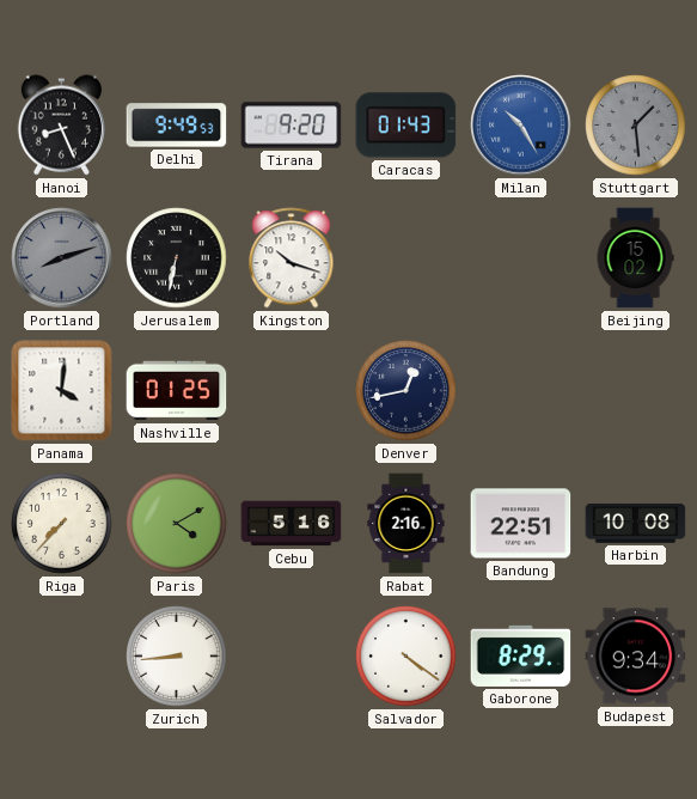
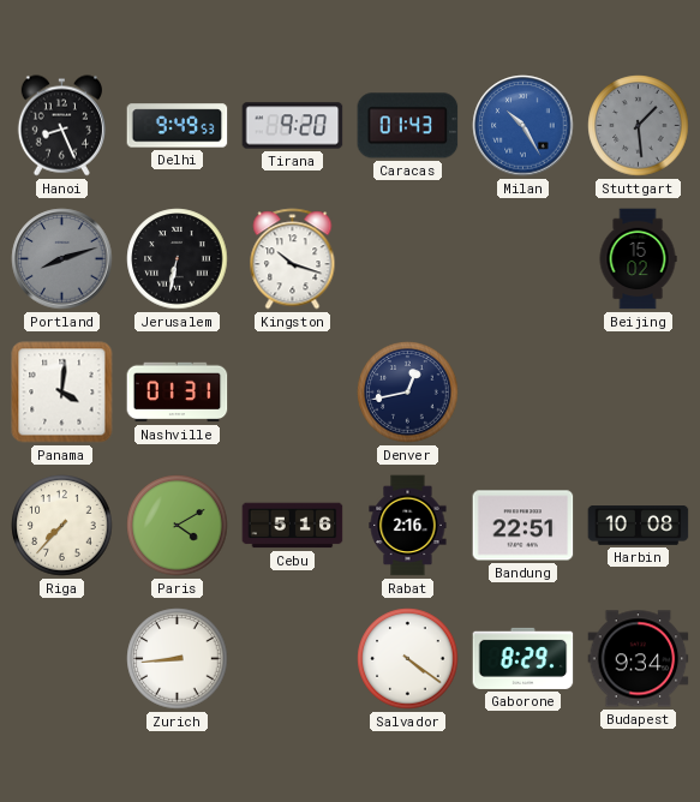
Nashville: 01:25 -> 01:31
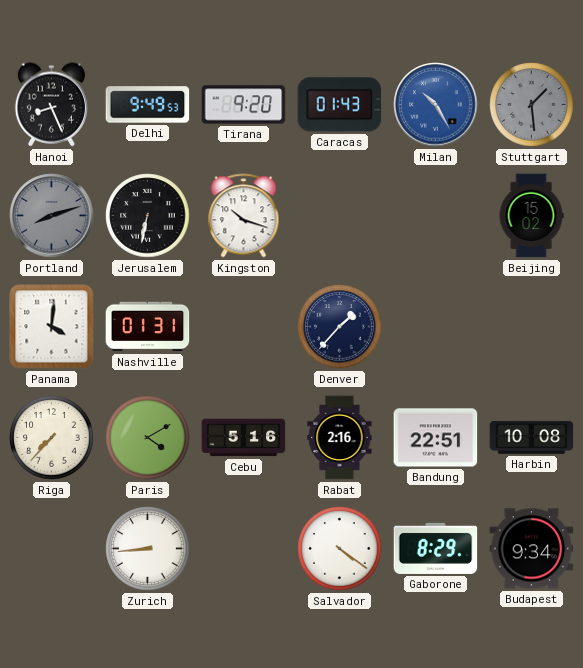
Denver: 12:43 -> 1:37
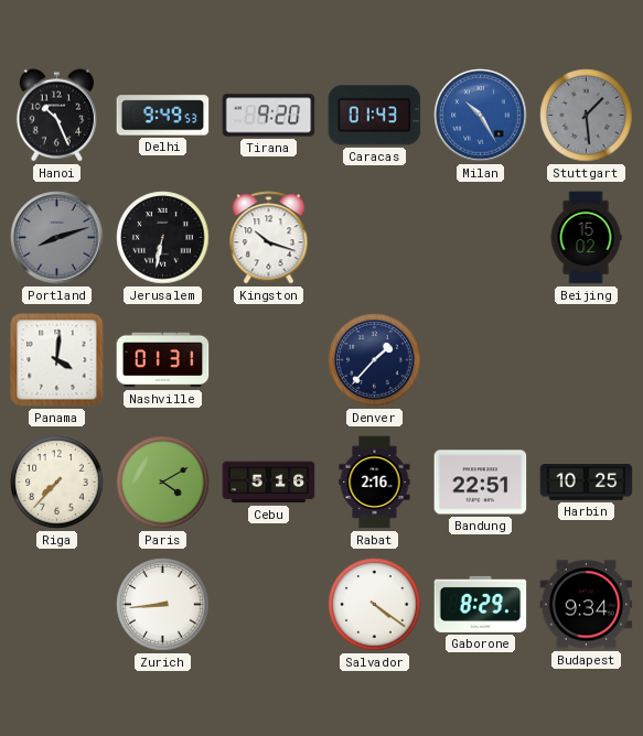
Hanoi: 8:26 -> 10:26
Harbin: 10:08 -> 10:25
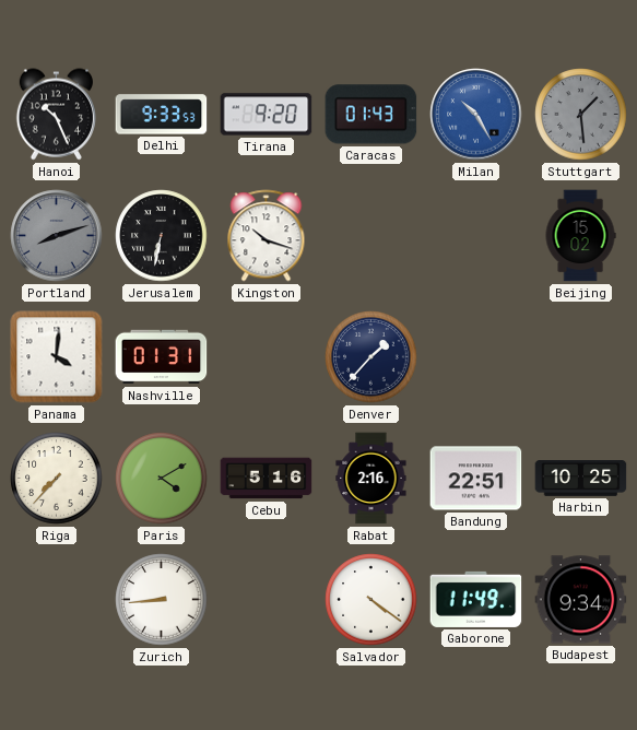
Delhi: 9:49 -> 9:33
Gaborone: 8:29 -> 11:49
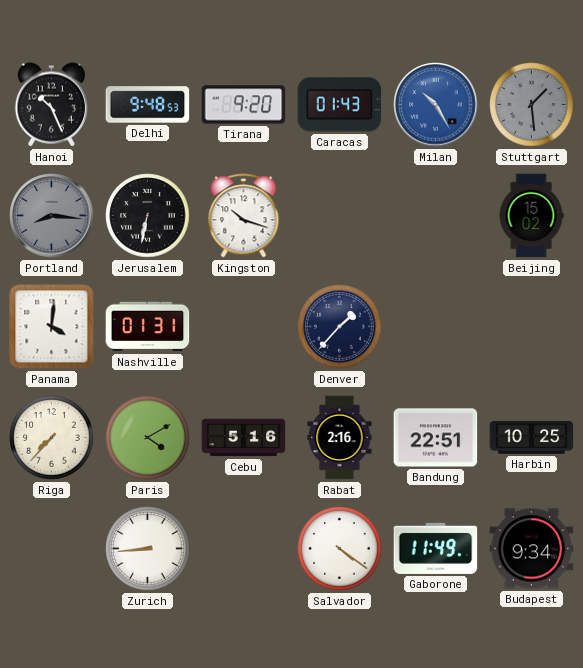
Delhi: 9:33 -> 9:48
Portland: 8:12 -> 8:16
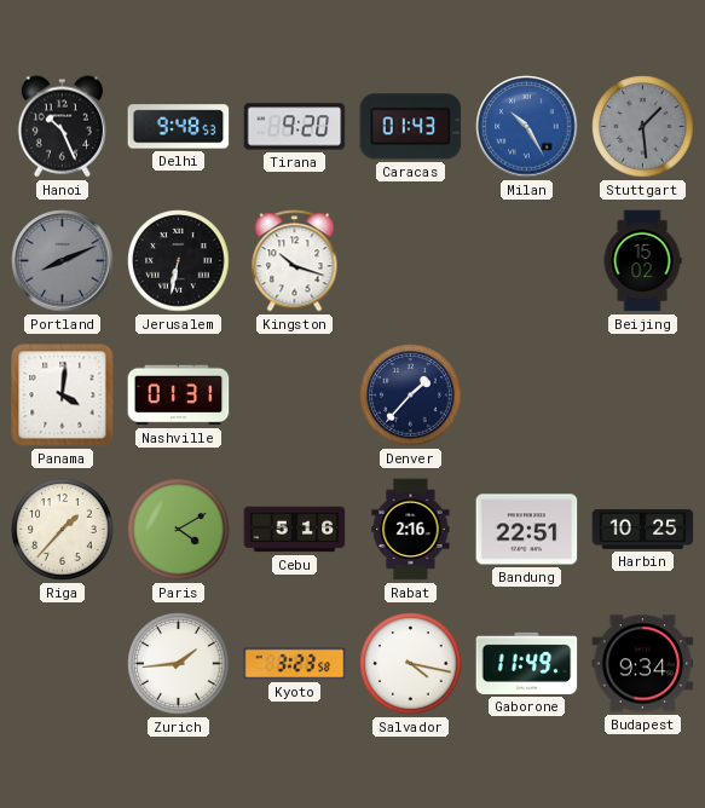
Portland: 8:16 -> 8:11
Riga: 7:37 -> 1:37
Zurich: 8:44 -> 1:44
Kyoto: none -> 3:23
Salvador: 4:21 -> 4:17
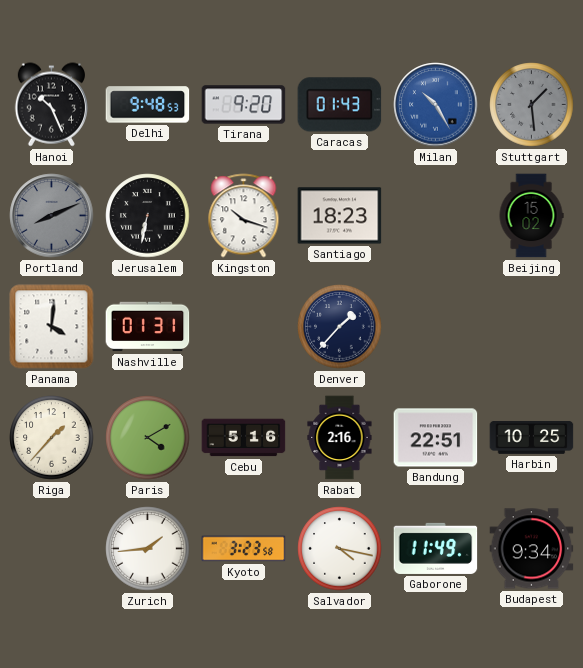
Santiago: none -> 18:23
